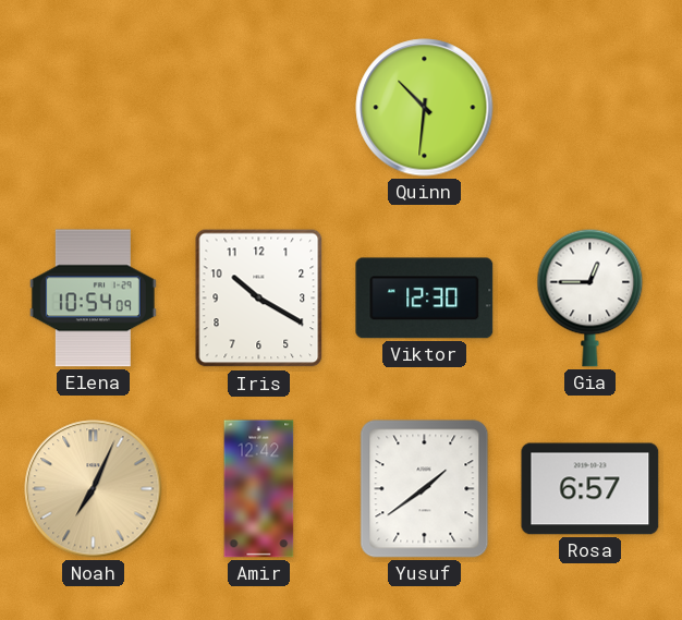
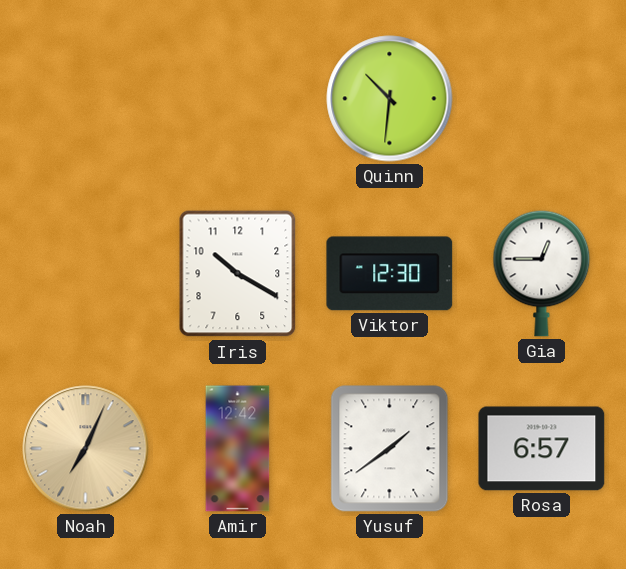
Elena: 10:54 -> none
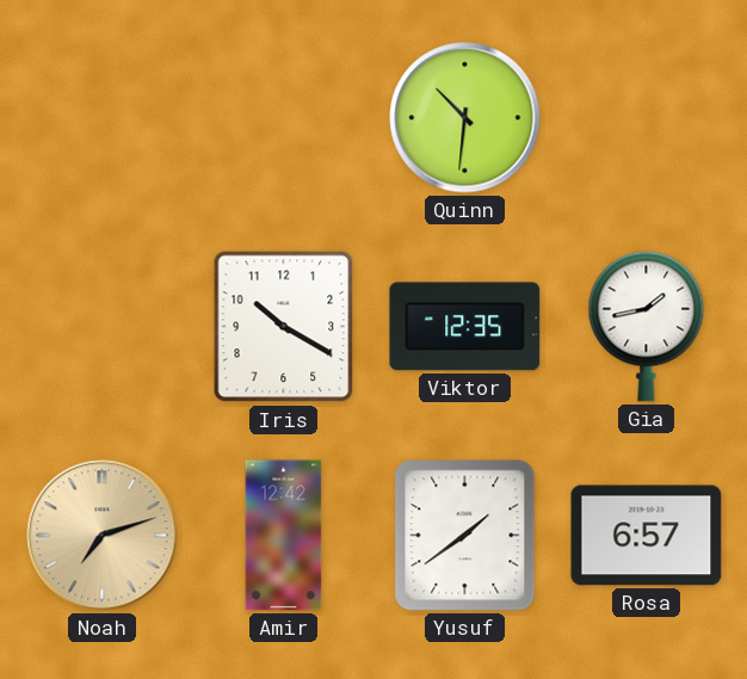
Viktor: 12:30 -> 12:35
Gia: 12:45 -> 1:43
Noah: 7:04 -> 7:12
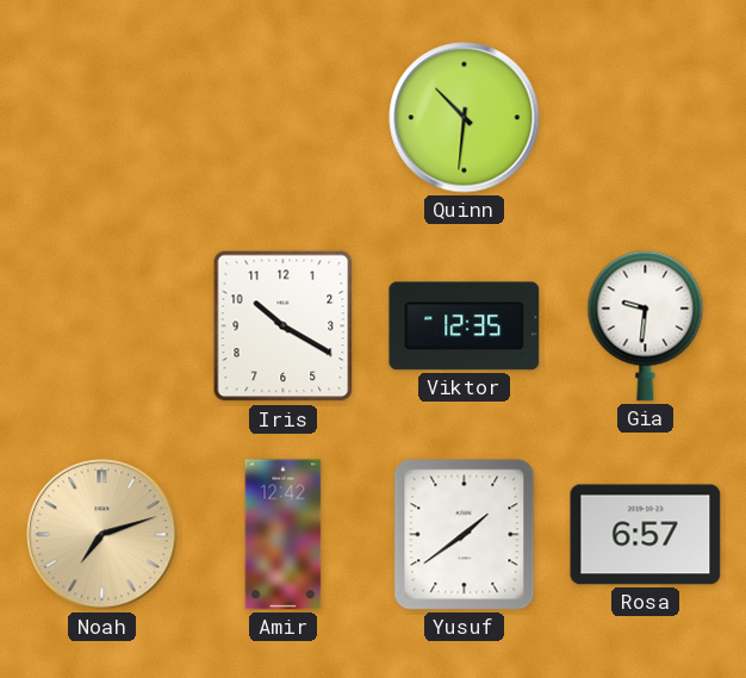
Gia: 1:43 -> 9:31
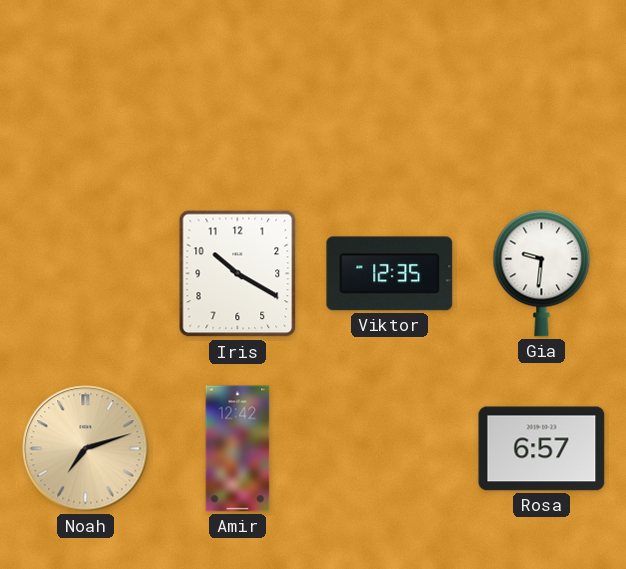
Quinn: 10:31 -> none
Yusuf: 1:39 -> none
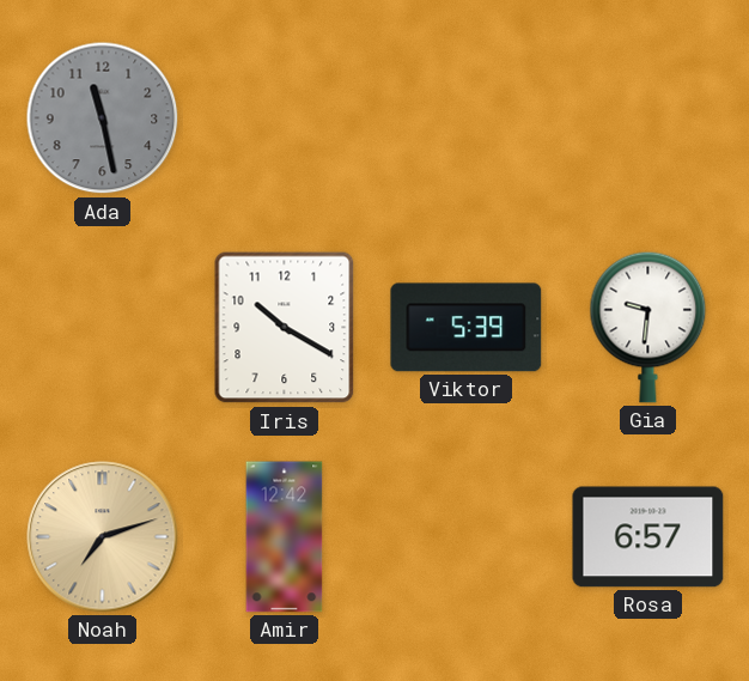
Ada: none -> 11:28
Viktor: 12:35 -> 5:39
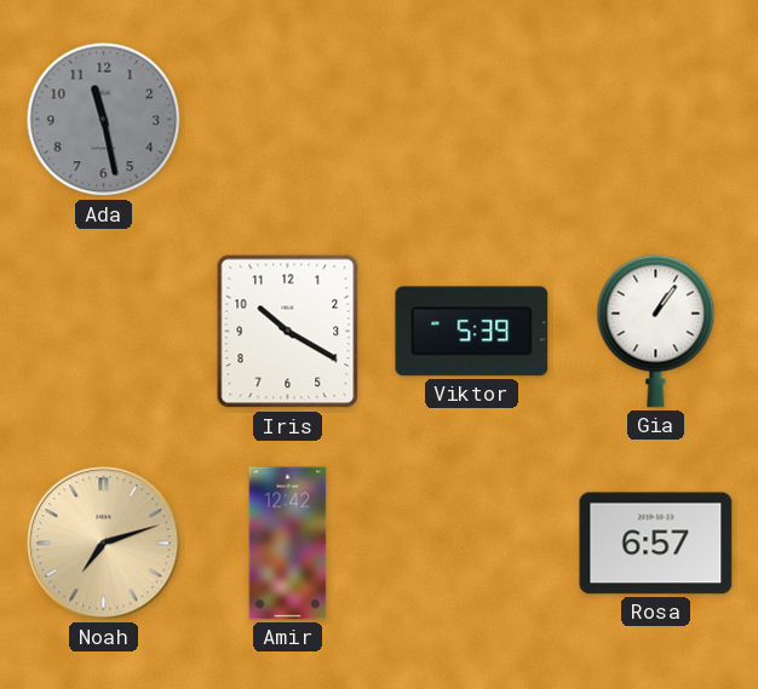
Gia: 9:31 -> 1:06
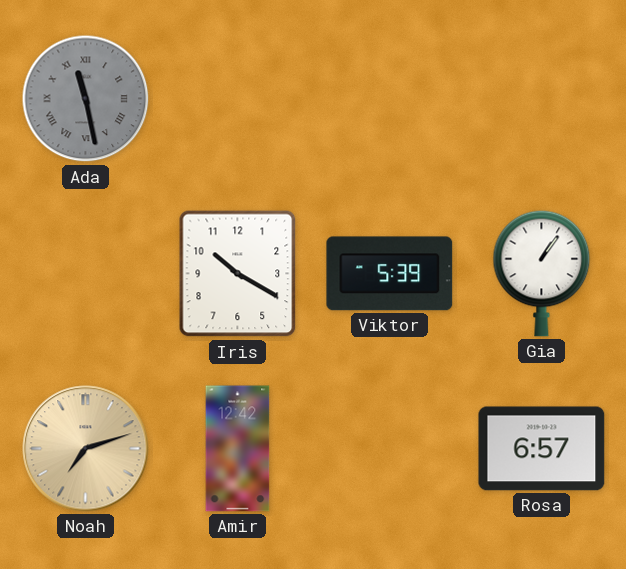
Ada numerals: Arabic -> Roman
